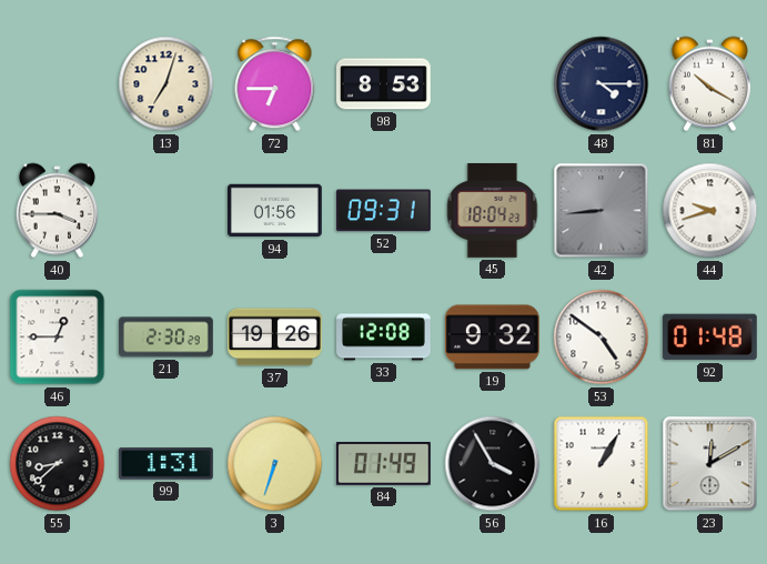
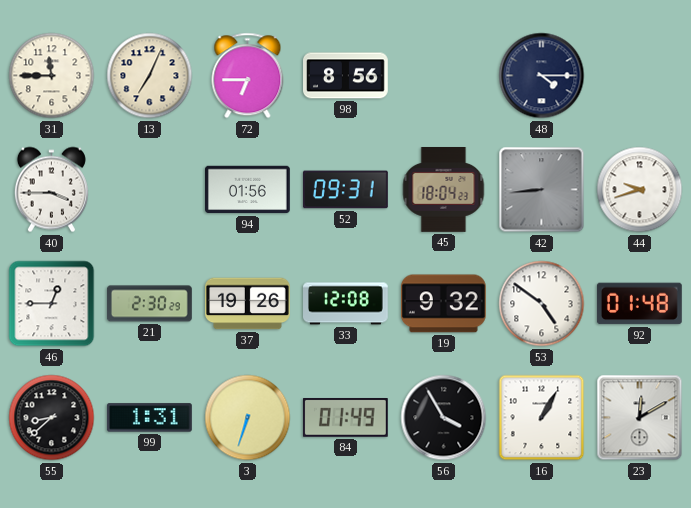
31: none -> 11:45
13: 7:03 -> 7:04
98: 8:53 -> 8:56
81: 10:20 -> none
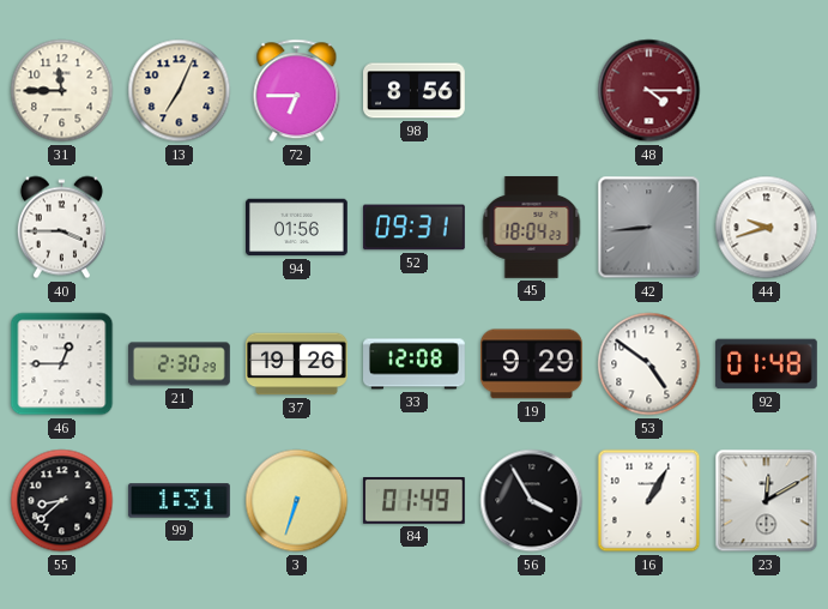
48 dial: navy -> burgundy
19: 9:32 -> 9:29
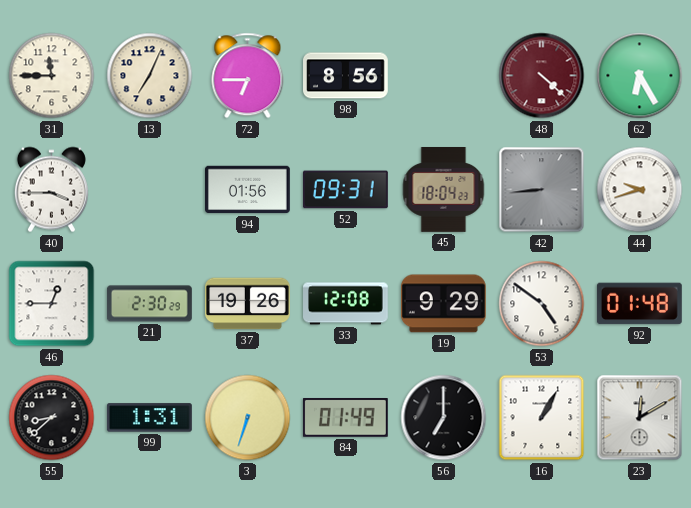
48: 4:15 -> 4:22
62: none -> 6:25
56: 3:55 -> 7:00
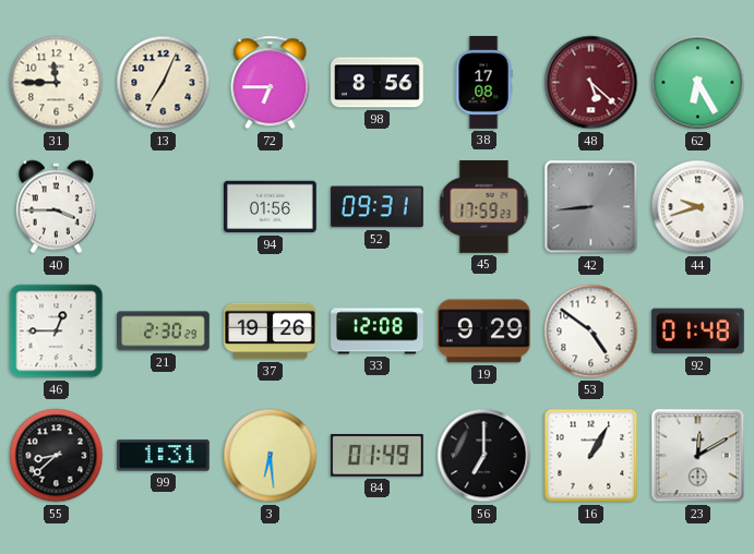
38: none -> 17:08
48: 4:22 -> 5:22
45: 18:04 -> 17:59
3: 6:33 -> 6:29
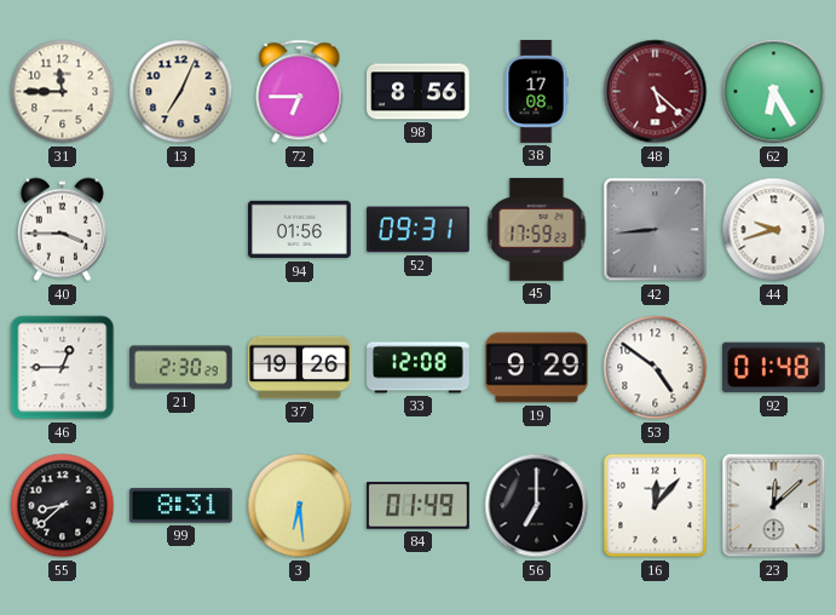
99: 1:31 -> 8:31
16: 1:05 -> 12:07
23: 12:10 -> 12:08
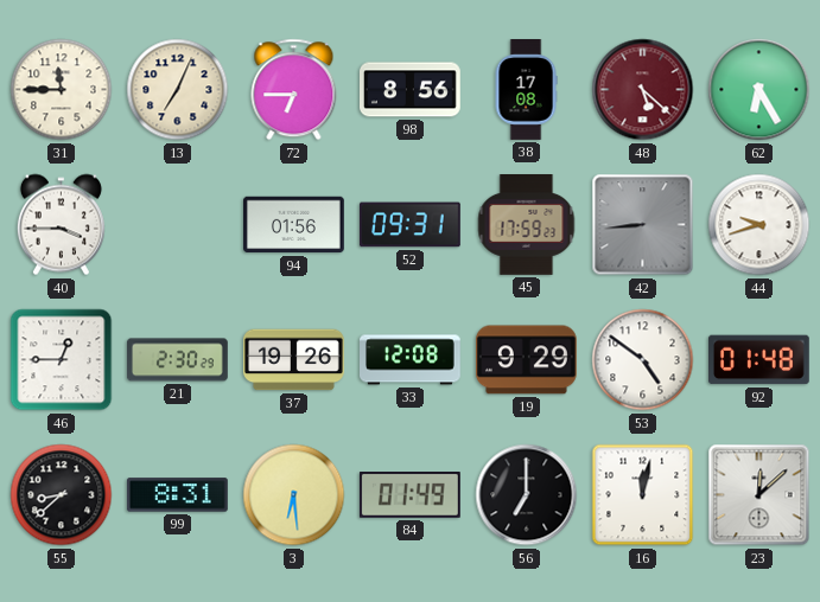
16: 12:07 -> 12:02
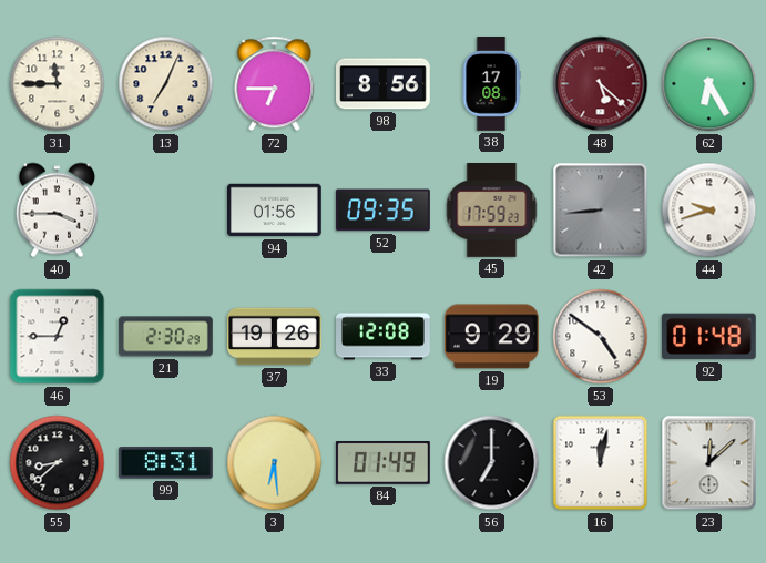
52: 09:31 -> 09:35
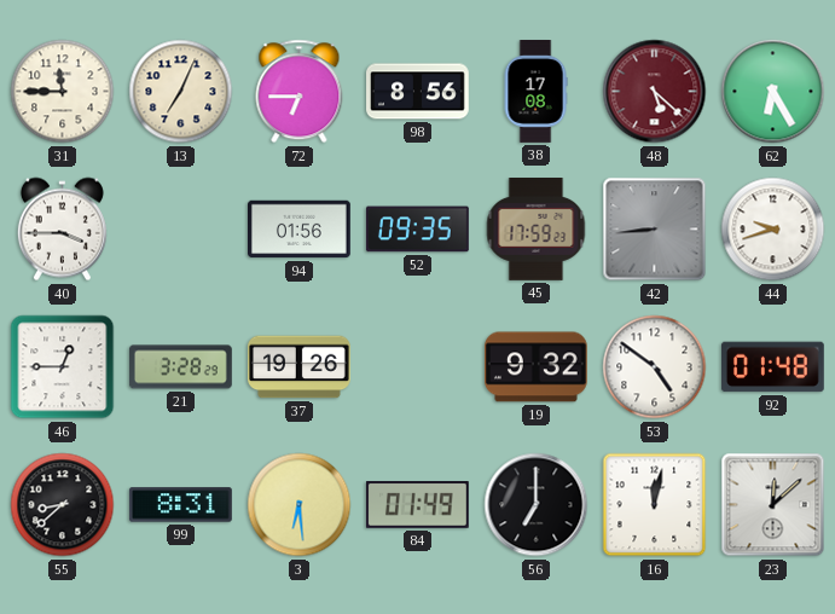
21: 2:30 -> 3:28
33: 12:08 -> none
19: 9:29 -> 9:32
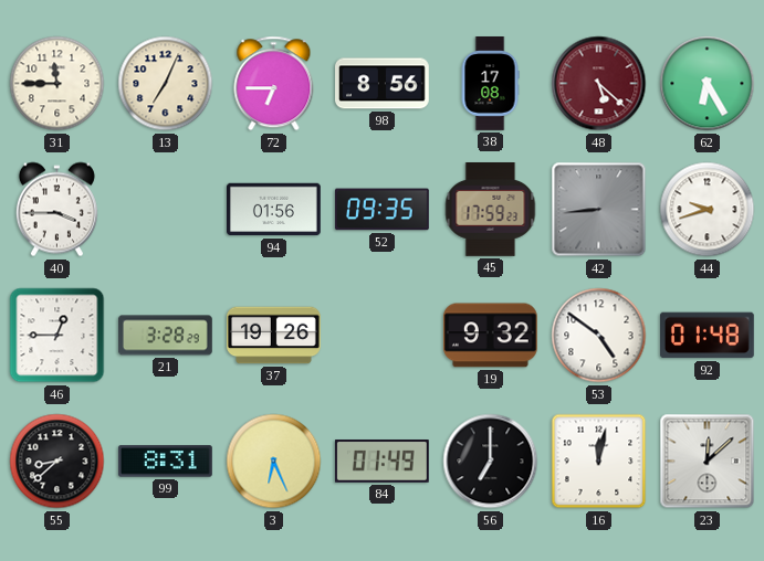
3: 6:29 -> 6:26
